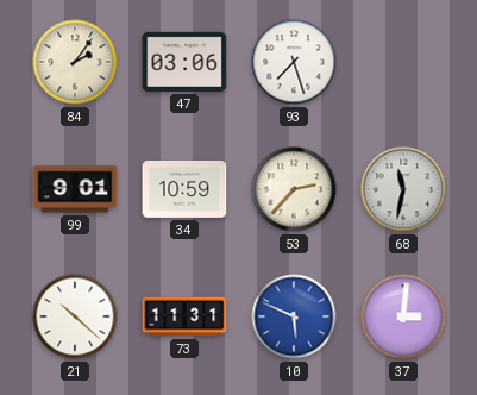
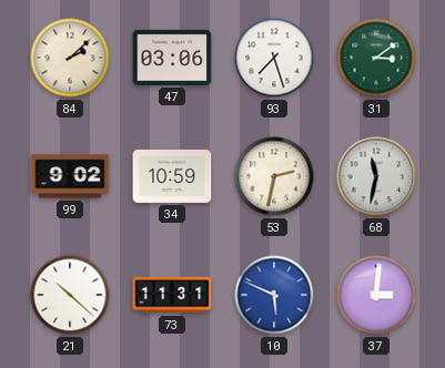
84: 2:06 -> 2:08
31: none -> 3:09
99: 9:01 -> 9:02
53: 2:37 -> 2:32
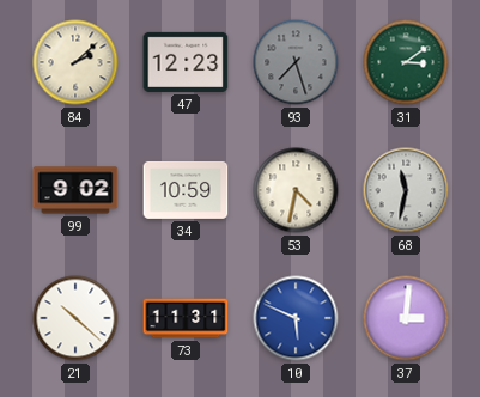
47: 03:06 -> 12:23
93 dial: white -> grey
53: 2:32 -> 4:32
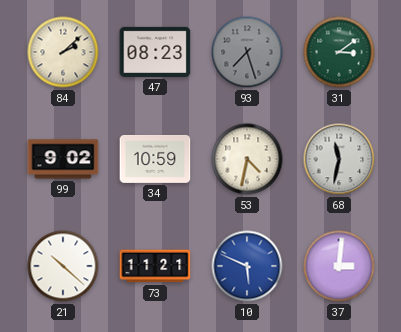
47: 12:23 -> 08:23
73: 11:31 -> 11:21
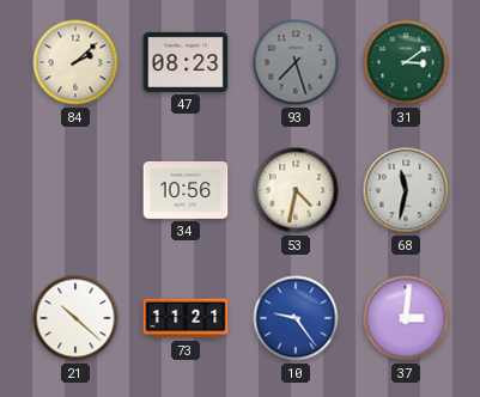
99: 9:02 -> none
34: 10:59 -> 10:56
10: 5:49 -> 9:24
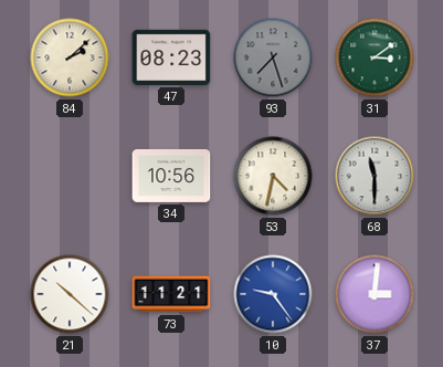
68: 11:32 -> 11:30
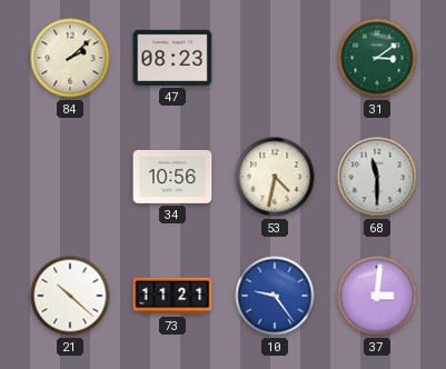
93: 7:27 -> none
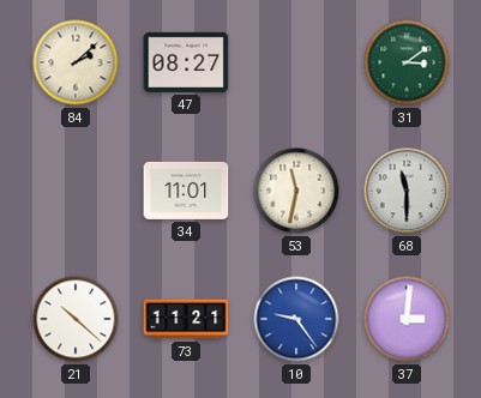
47: 08:23 -> 08:27
34: 10:56 -> 11:01
53: 4:32 -> 11:32
